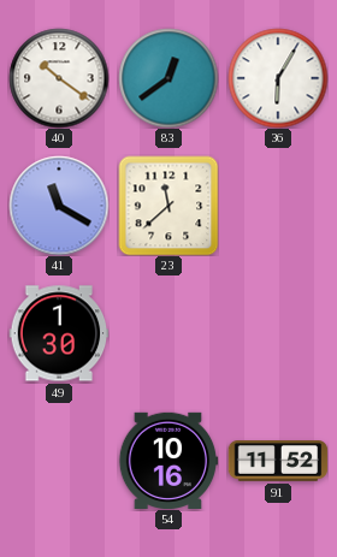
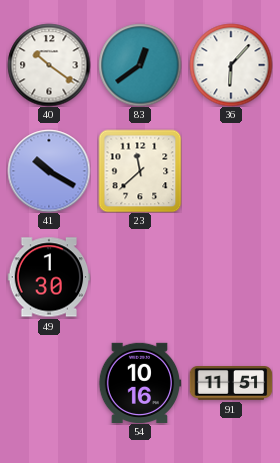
36: 6:05 -> 6:07
41: 11:20 -> 10:20
91: 11:52 -> 11:51
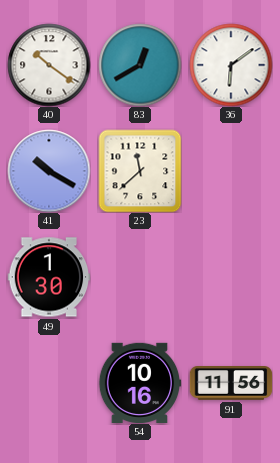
83: 12:39 -> 12:40
36: 6:07 -> 6:09
91: 11:51 -> 11:56
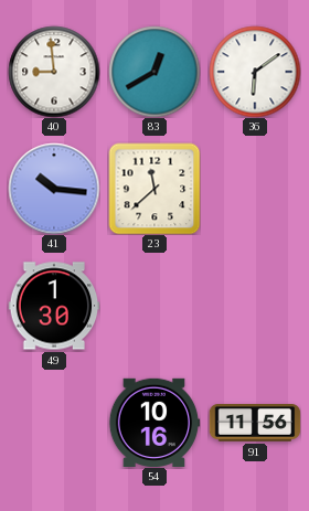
40: 10:21 -> 8:59
41: 10:20 -> 10:16
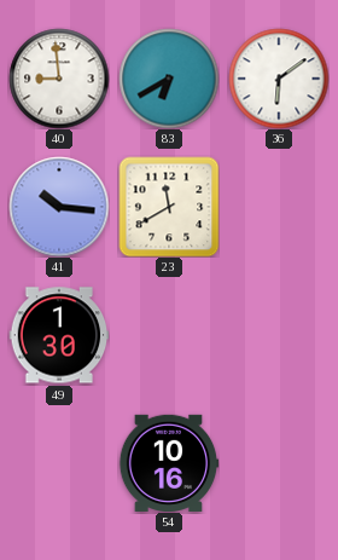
83: 12:40 -> 6:40
23: 11:38 -> 11:40
91: 11:56 -> none
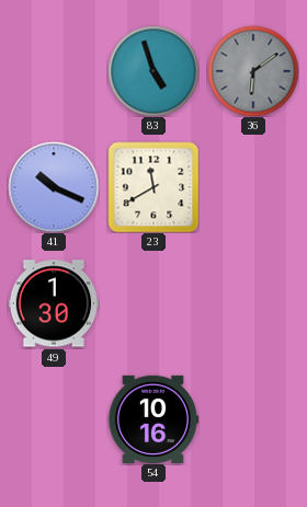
40: 8:59 -> none
83: 6:40 -> 4:57
36 dial: white -> grey
41: 10:16 -> 10:19
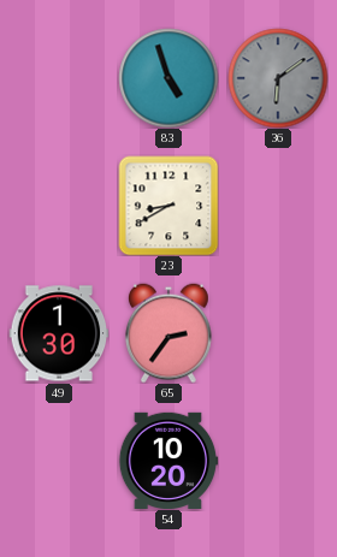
41: 10:19 -> none
23: 11:40 -> 8:40
65: none -> 2:36
54: 10:16 -> 10:20
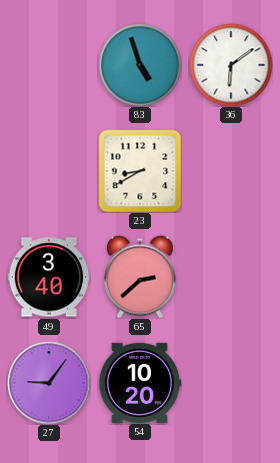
36 dial: grey -> white
49: 1:30 -> 3:40
65: 2:36 -> 2:38
27: none -> 9:06
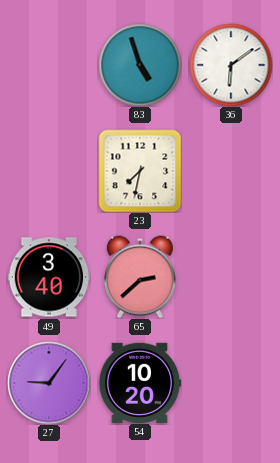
23: 8:40 -> 7:32
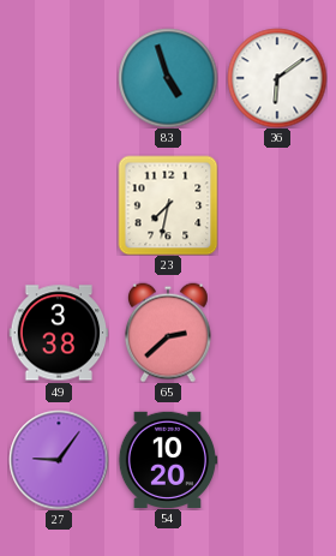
49: 3:40 -> 3:38
